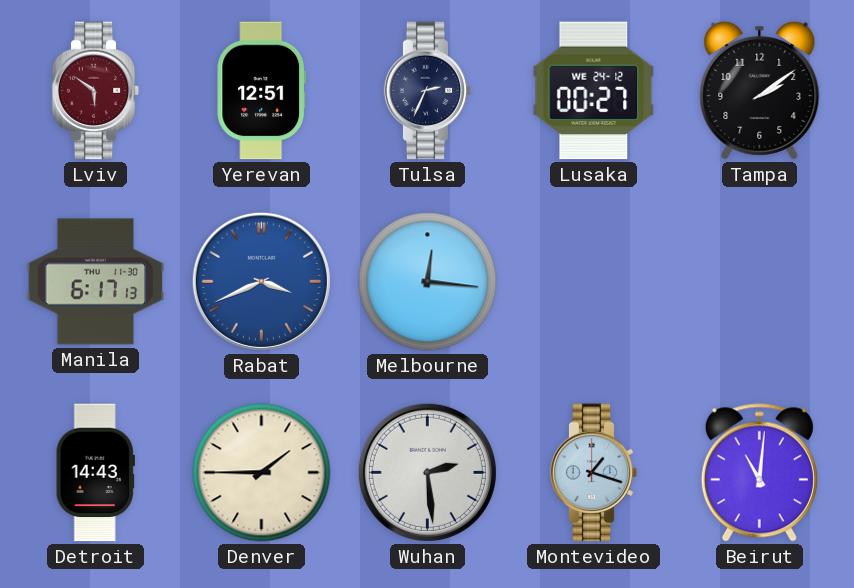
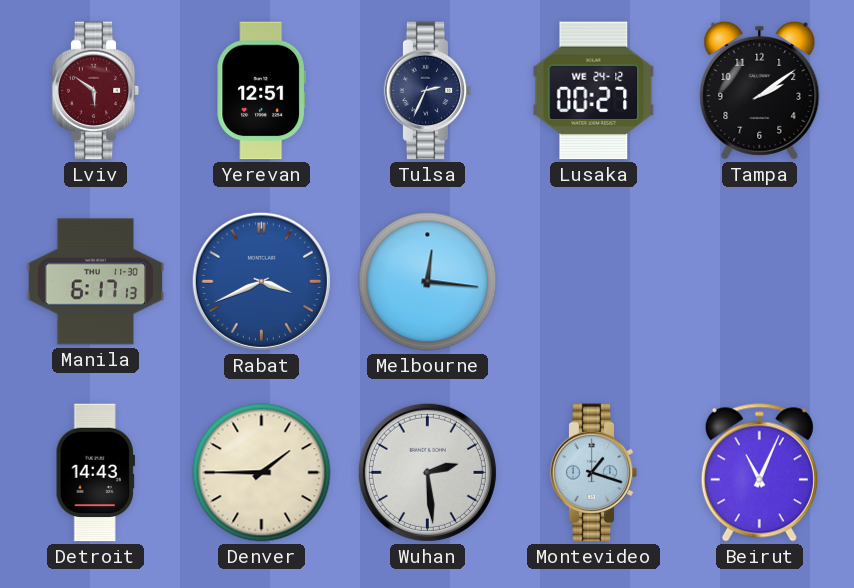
Beirut: 11:01 -> 11:04
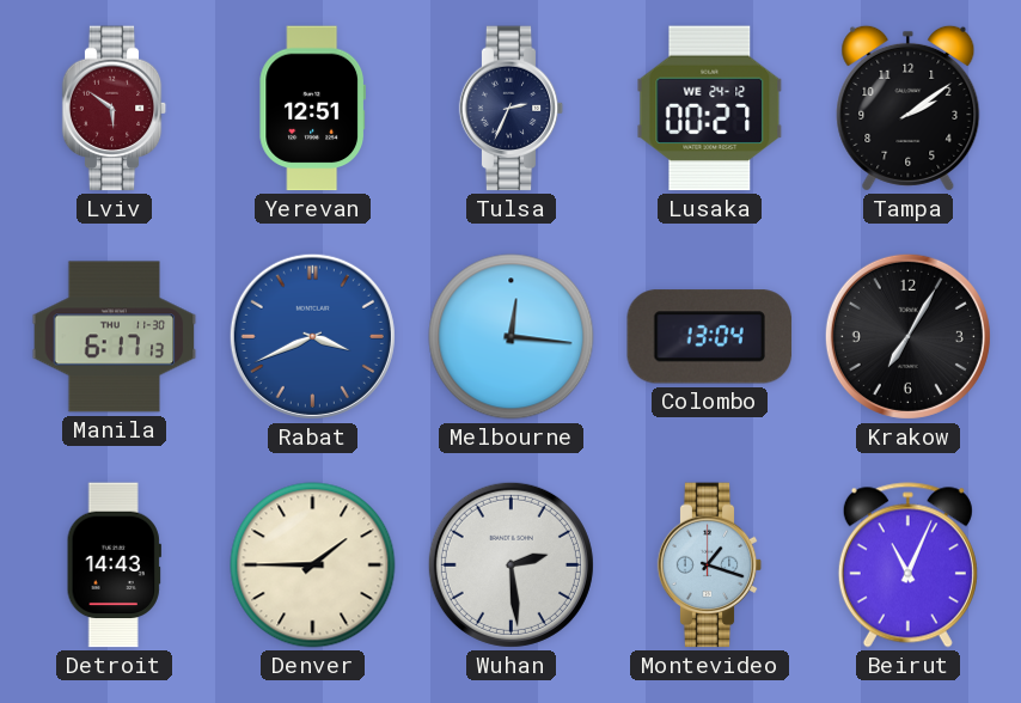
Colombo: none -> 13:04
Krakow: none -> 7:05
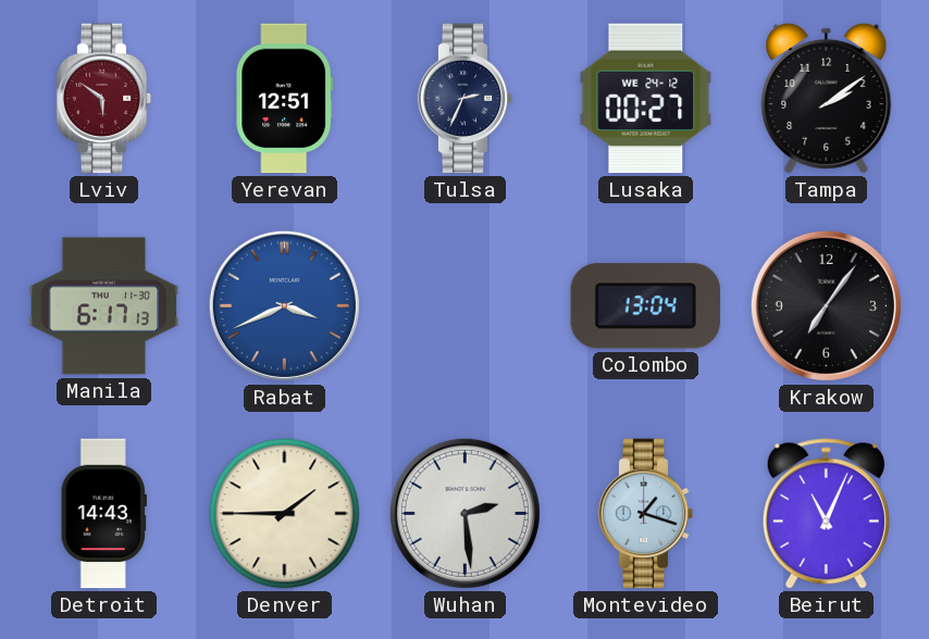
Melbourne: 12:16 -> none
Krakow: 7:05 -> 7:06
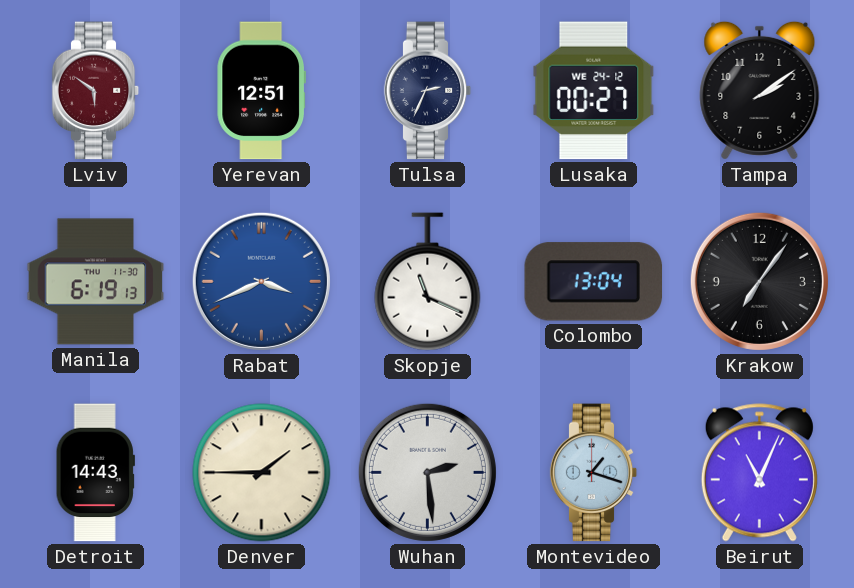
Manila: 6:17 -> 6:19
Skopje: none -> 11:19
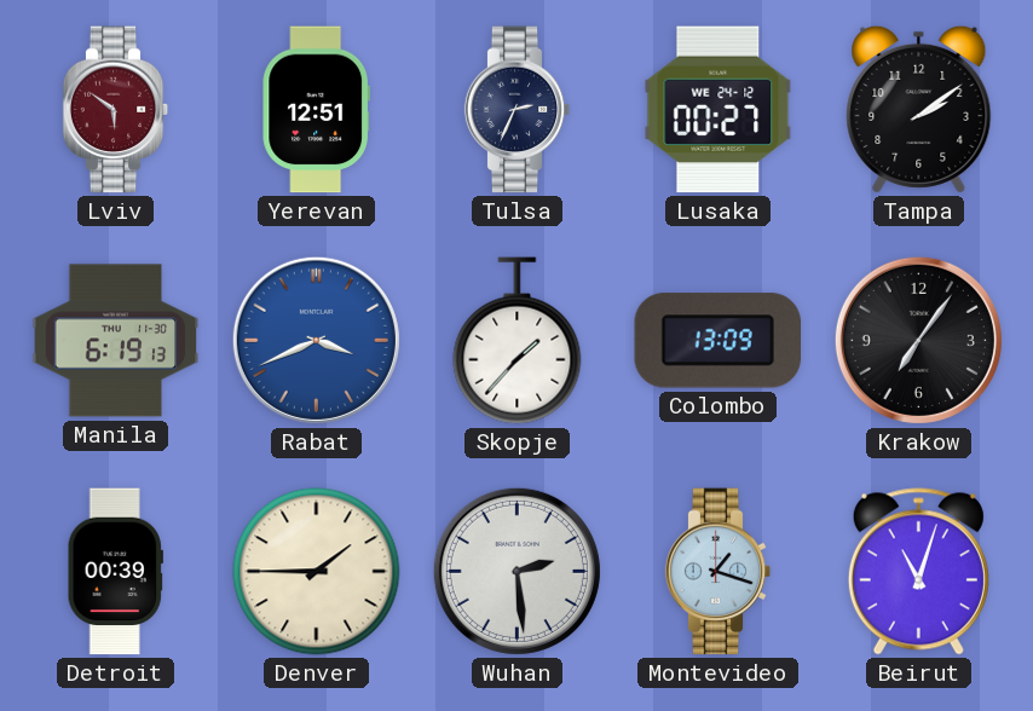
Skopje: 11:19 -> 1:37
Colombo: 13:04 -> 13:09
Detroit: 14:43 -> 00:39
Beirut: 11:04 -> 11:03
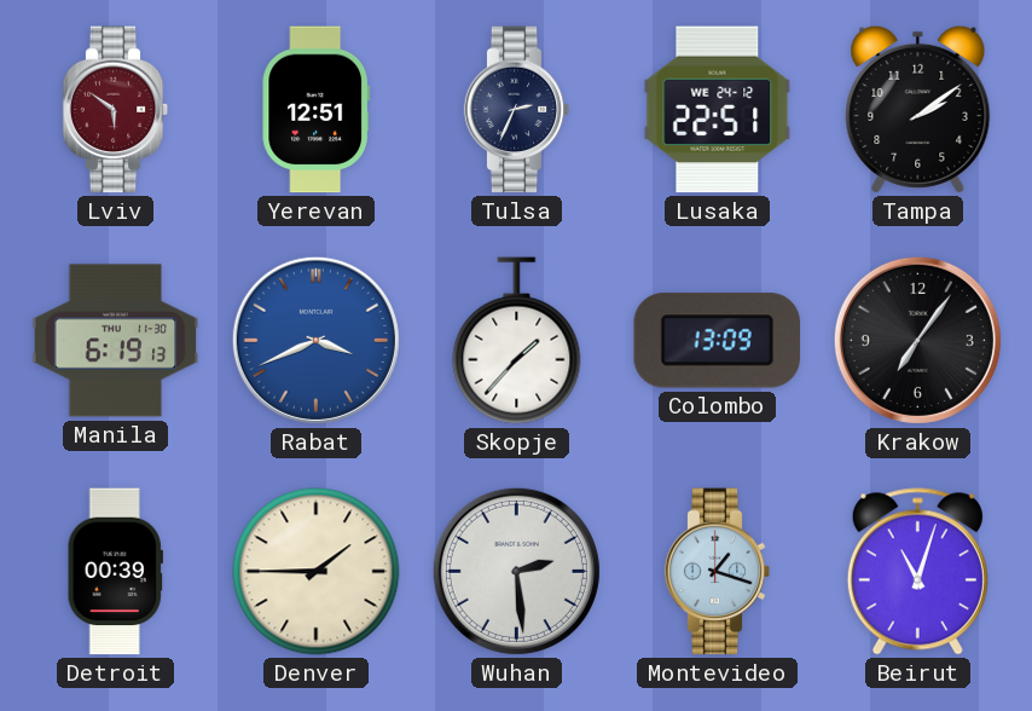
Lusaka: 00:27 -> 22:51
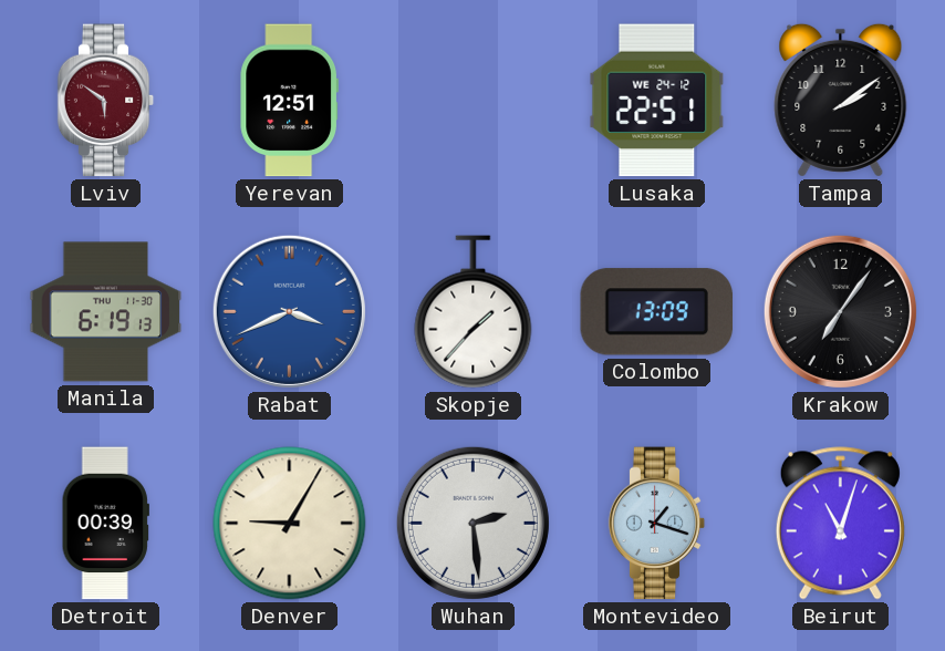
Tulsa: 2:34 -> none
Denver: 1:45 -> 9:05
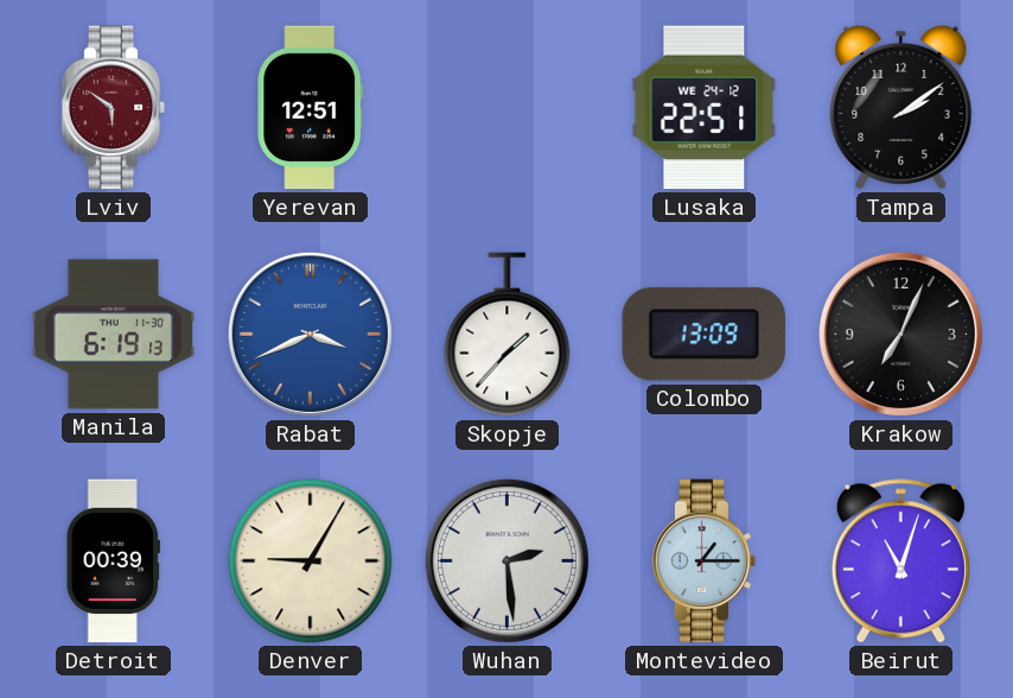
Krakow: 7:06 -> 7:04
Montevideo: 1:18 -> 1:15
